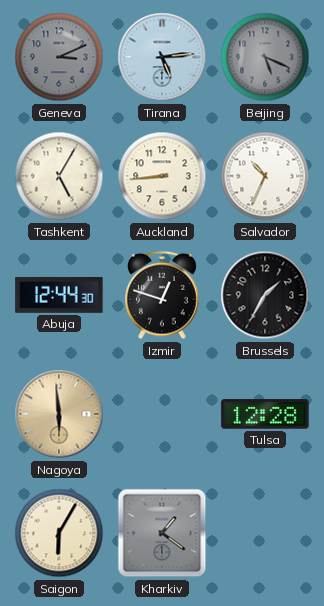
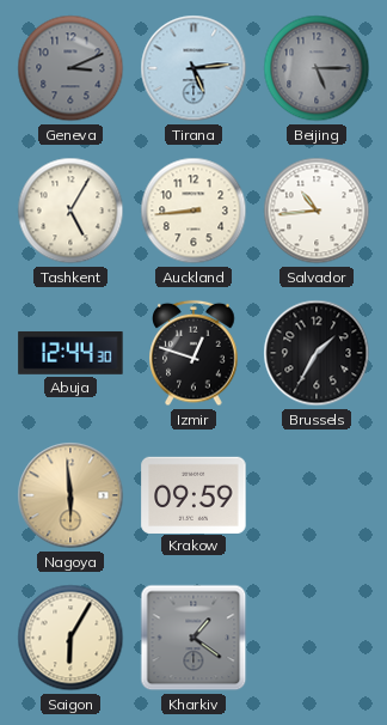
Beijing: 5:19 -> 5:15
Salvador: 10:34 -> 10:44
Krakow: none -> 09:59
Tulsa: 12:28 -> none
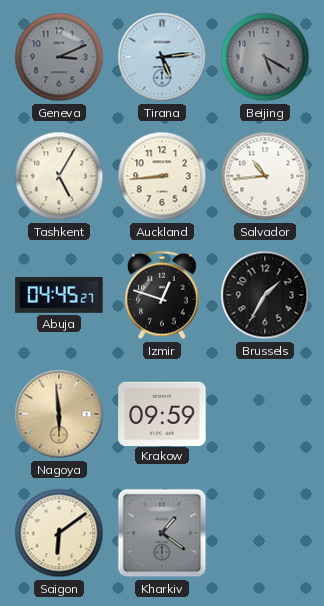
Beijing: 5:15 -> 5:20
Abuja: 12:44 -> 04:45
Saigon: 6:05 -> 6:09
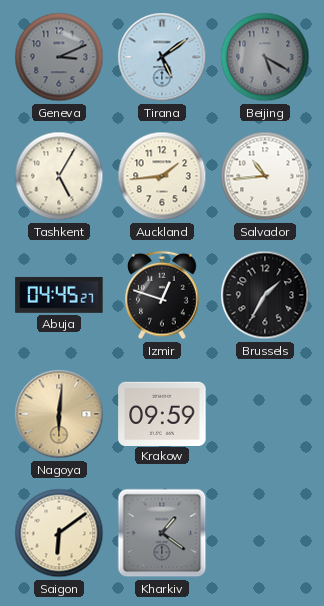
Tirana: 5:14 -> 5:09
Auckland: 8:44 -> 1:44
Nagoya: 5:59 -> 6:01
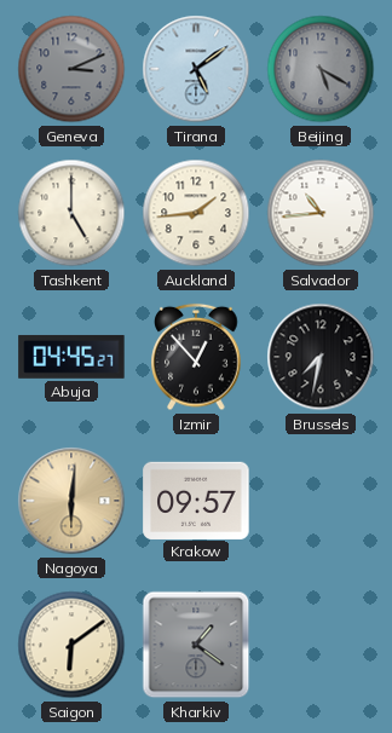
Tashkent: 5:05 -> 5:00
Izmir: 12:48 -> 12:53
Brussels: 1:35 -> 7:32
Krakow: 09:59 -> 09:57
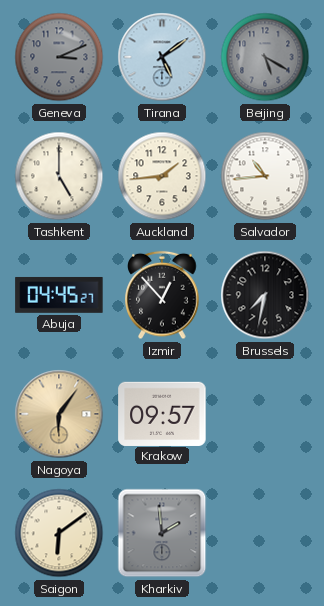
Nagoya: 6:01 -> 6:06
Kharkiv: 1:21 -> 1:59
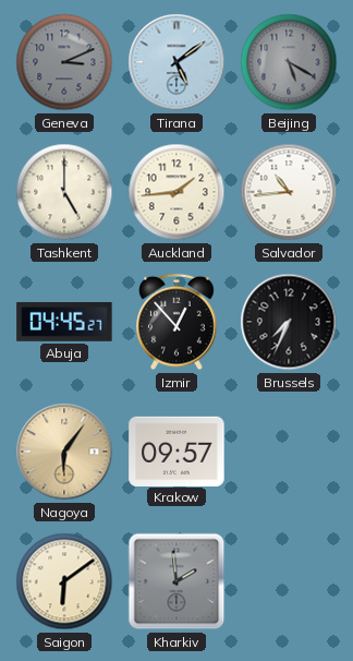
Brussels: 7:32 -> 7:34
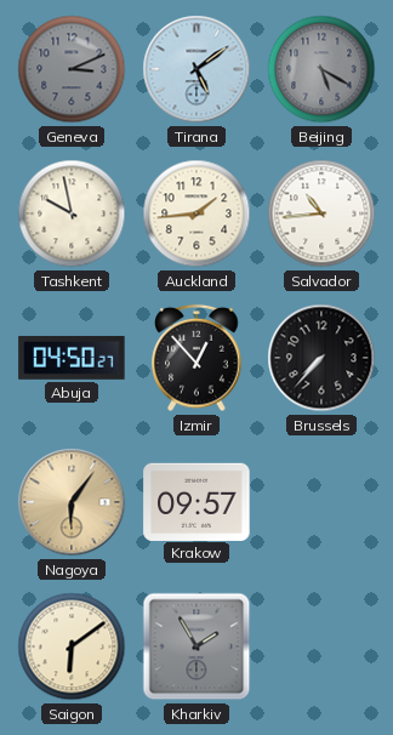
Tashkent: 5:00 -> 9:58
Abuja: 04:45 -> 04:50
Brussels: 7:34 -> 7:37
Kharkiv: 1:59 -> 1:55
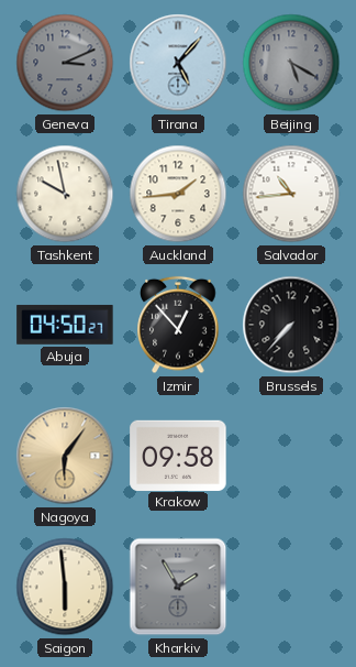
Tirana: 5:09 -> 5:07
Krakow: 09:57 -> 09:58
Saigon: 6:09 -> 5:59
